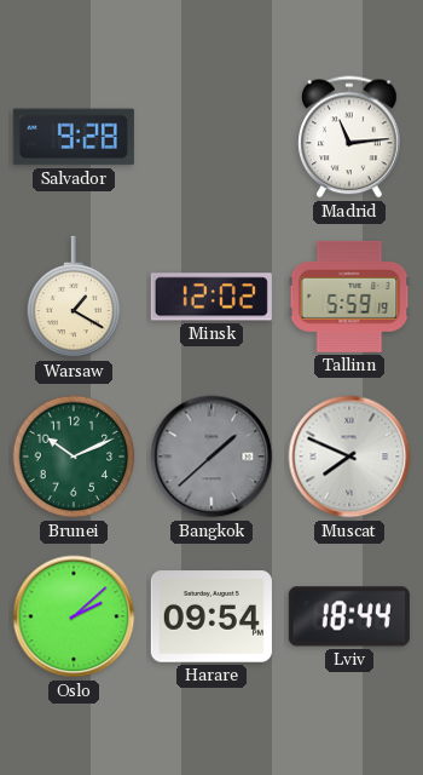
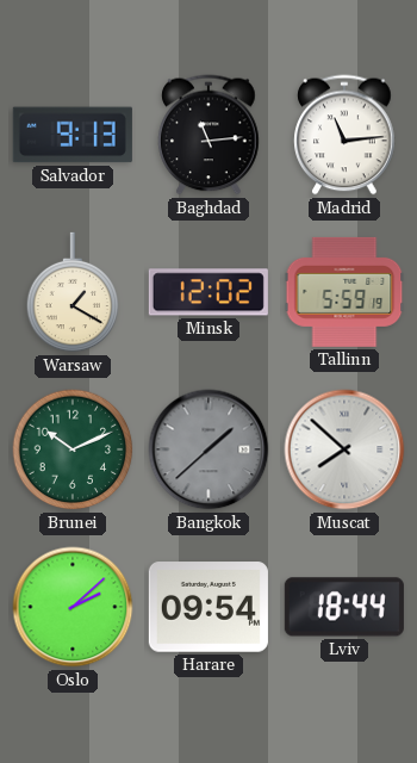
Salvador: 9:28 -> 9:13
Baghdad: none -> 11:14
Muscat: 7:49 -> 7:52
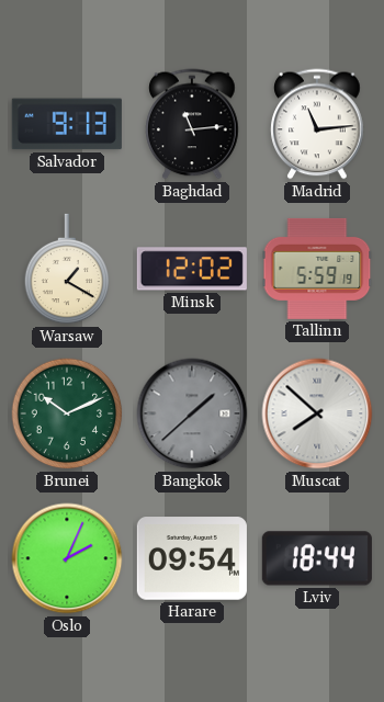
Oslo: 2:08 -> 2:04
